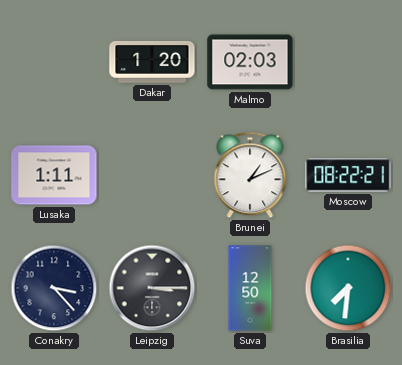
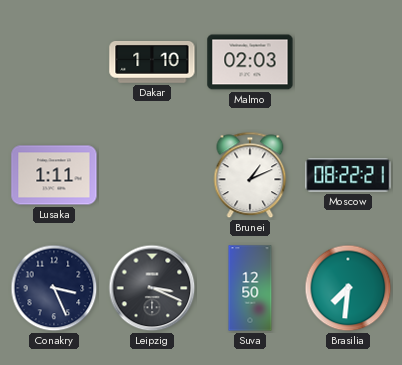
Dakar: 1:20 -> 1:10
Conakry: 3:23 -> 3:26
Leipzig: 3:15 -> 3:19
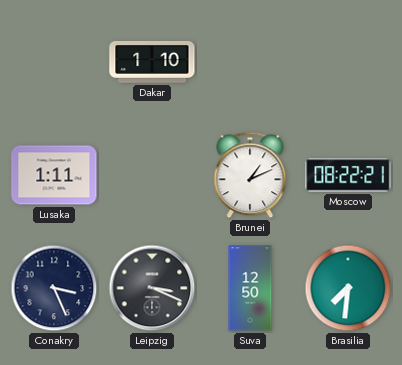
Malmo: 02:03 -> none
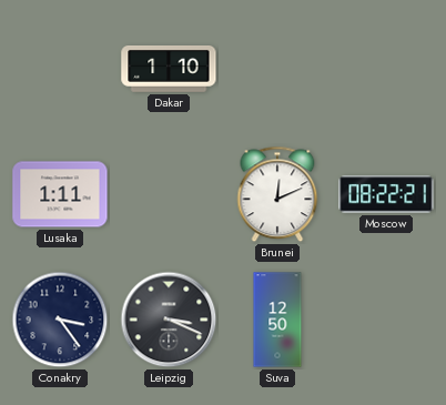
Brunei: 1:11 -> 12:11
Conakry: 3:26 -> 3:24
Brasilia: 7:31 -> none
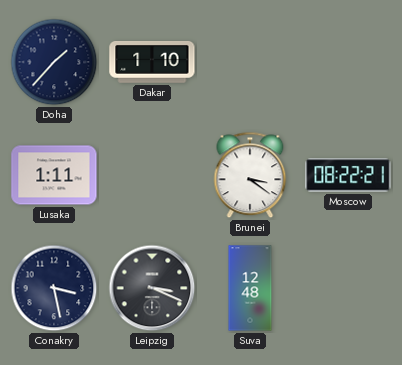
Doha: none -> 1:37
Brunei: 12:11 -> 3:21
Conakry: 3:24 -> 3:28
Suva: 12:50 -> 12:48
